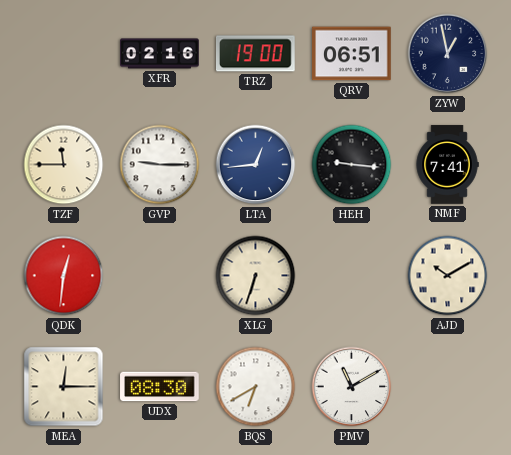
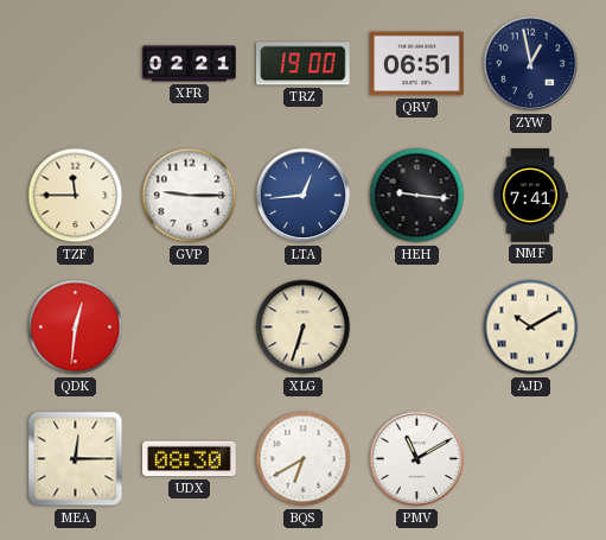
XFR: 02:16 -> 02:21
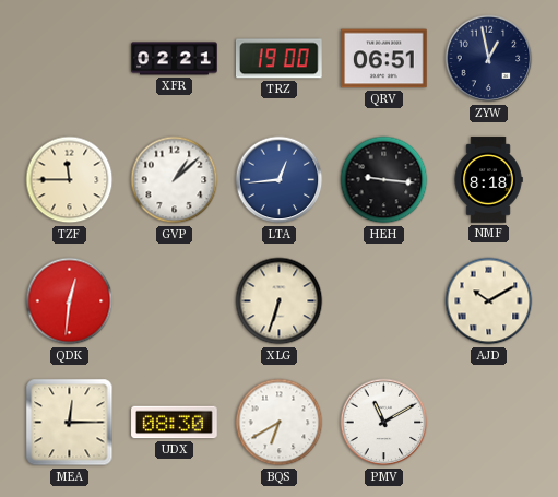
GVP: 9:15 -> 1:08
NMF: 7:41 -> 8:18
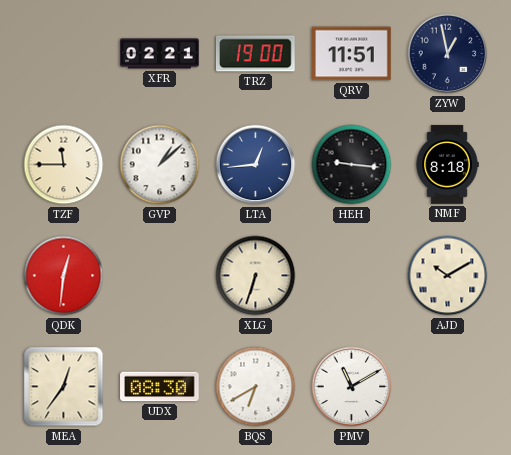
QRV: 06:51 -> 11:51
MEA: 12:15 -> 12:36
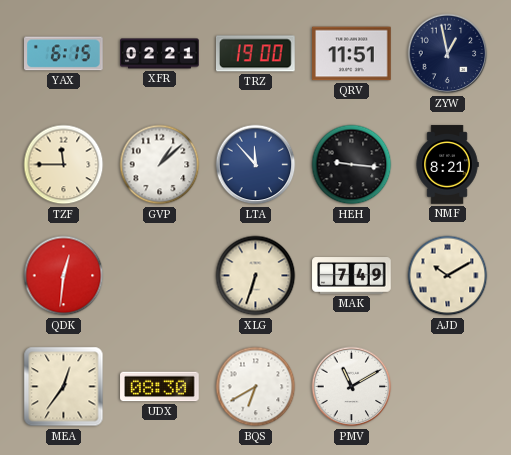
YAX: none -> 6:15
LTA: 12:44 -> 11:53
NMF: 8:18 -> 8:21
MAK: none -> 7:49
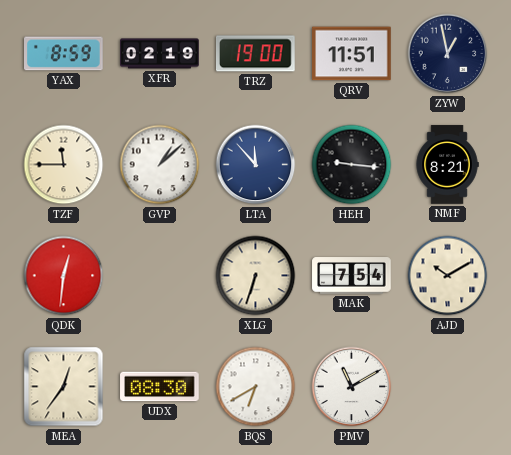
YAX: 6:15 -> 8:59
XFR: 02:21 -> 02:19
MAK: 7:49 -> 7:54
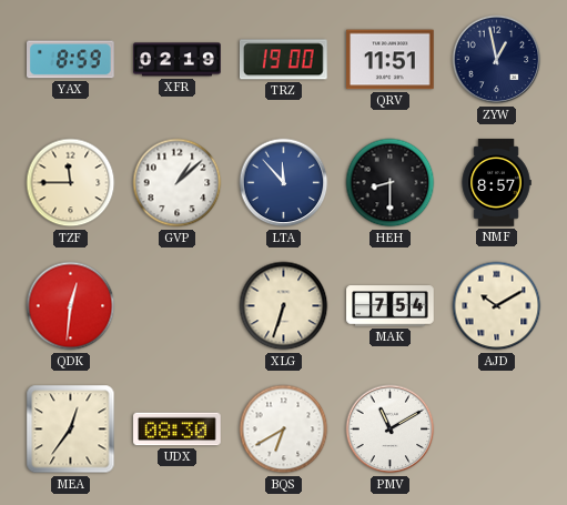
HEH: 9:16 -> 8:30
NMF: 8:21 -> 8:57
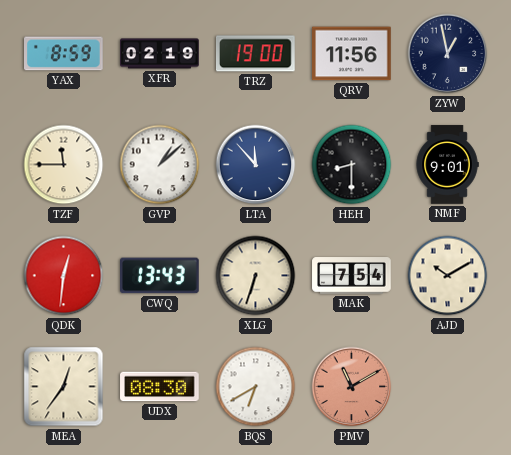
QRV: 11:51 -> 11:56
NMF: 8:57 -> 9:01
CWQ: none -> 13:43
PMV dial: white -> salmon
